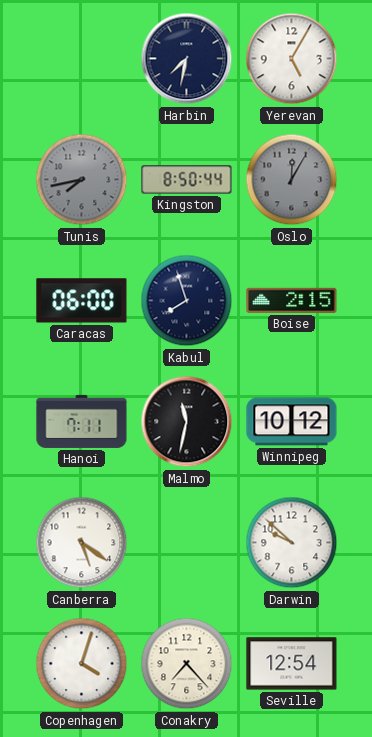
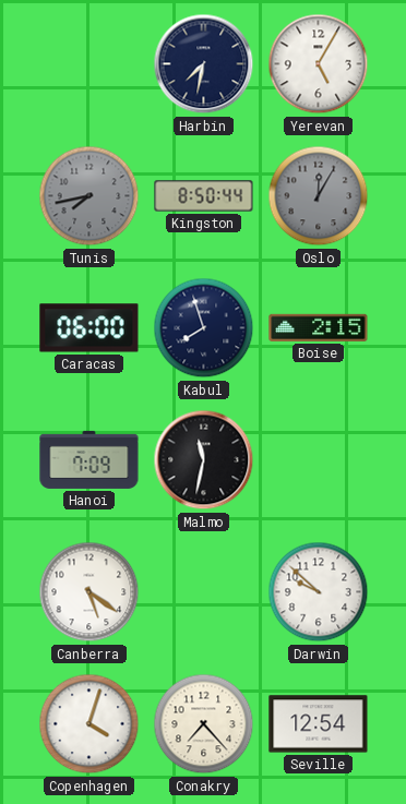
Hanoi: 7:11 -> 7:09
Winnipeg: 10:12 -> none
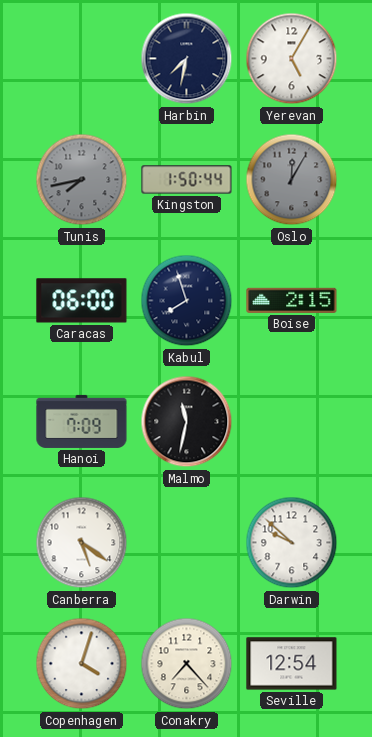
Kingston: 8:50 -> 1:50
